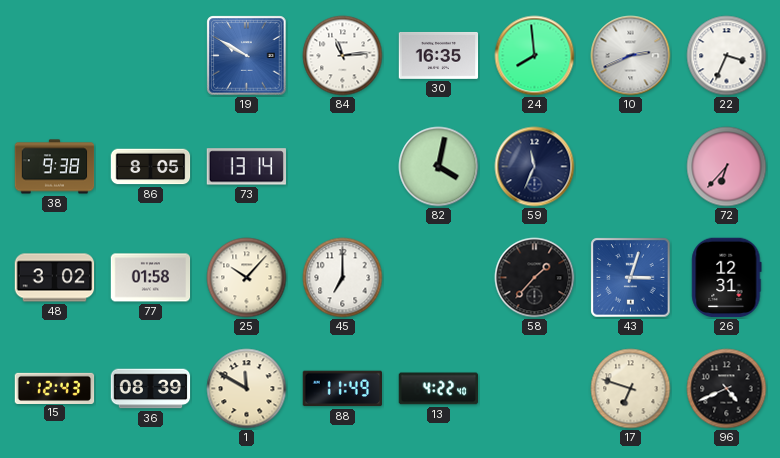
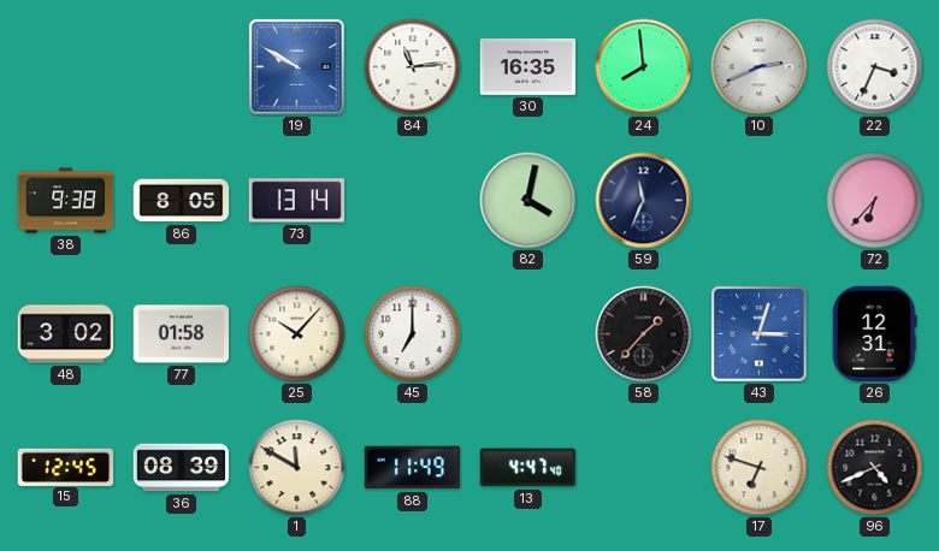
15: 12:43 -> 12:45
13: 4:22 -> 4:47
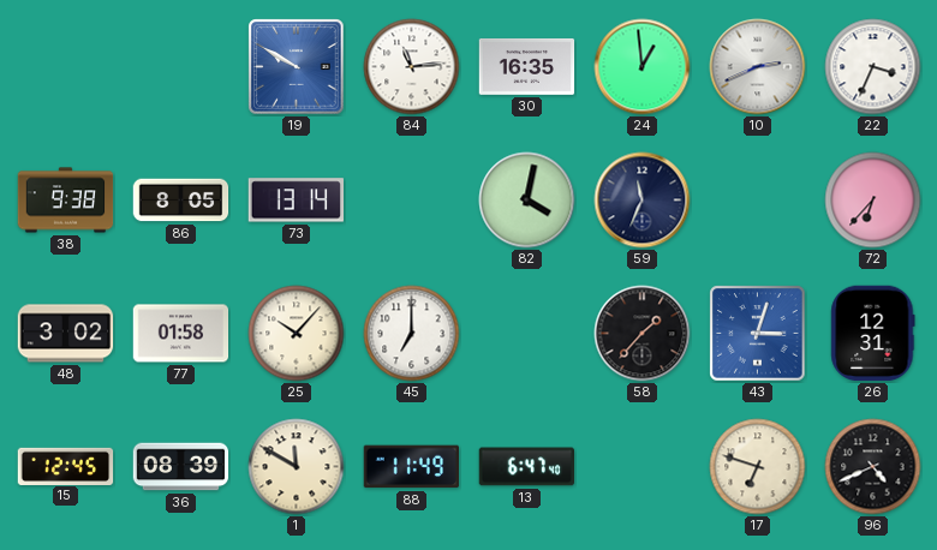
24: 7:59 -> 12:59
13: 4:47 -> 6:47
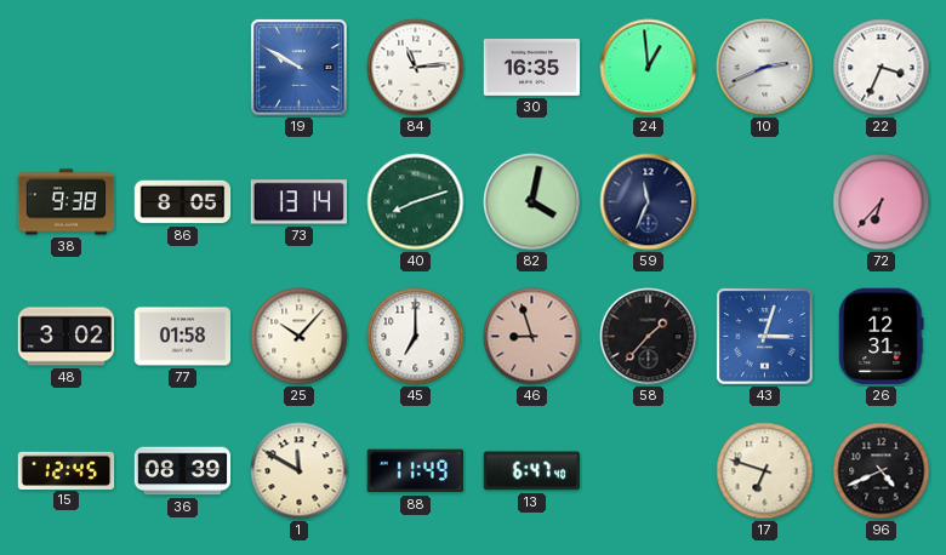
40: none -> 8:12
46: none -> 8:57
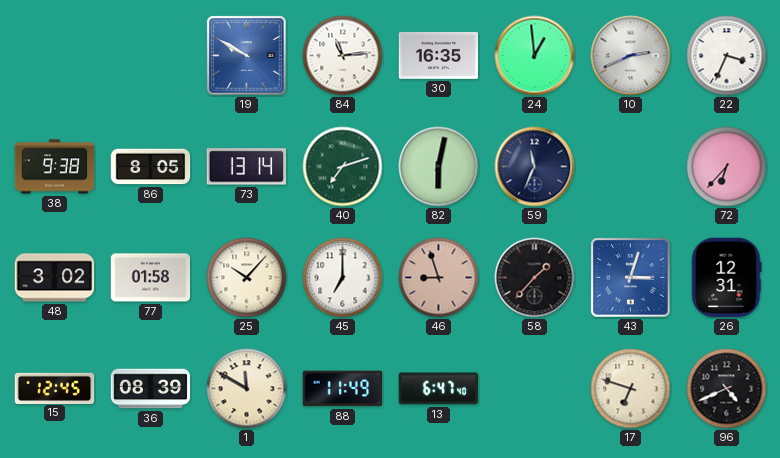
40: 8:12 -> 7:12
82: 4:02 -> 6:02
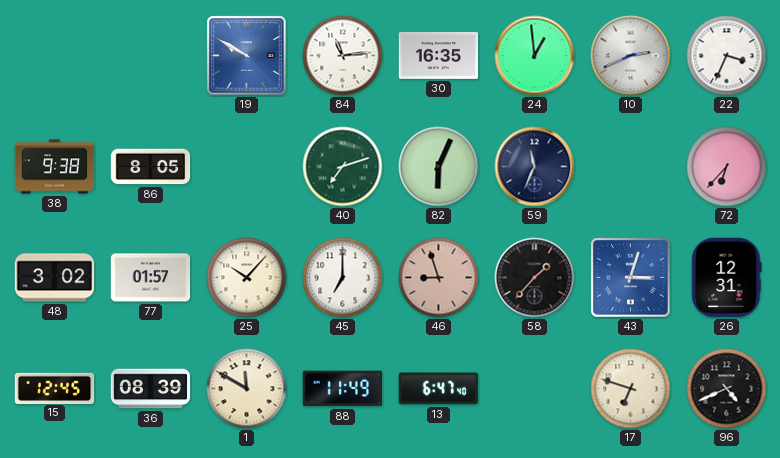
73: 13:14 -> none
82: 6:02 -> 6:04
77: 01:58 -> 01:57
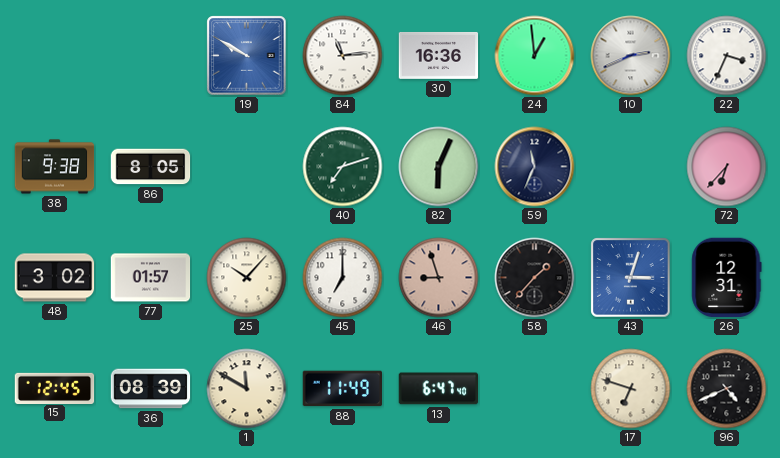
30: 16:35 -> 16:36
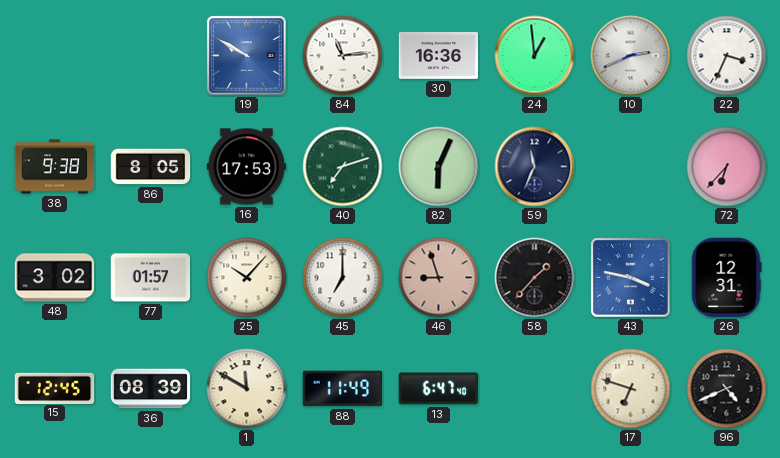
16: none -> 17:53
43: 3:03 -> 3:47
